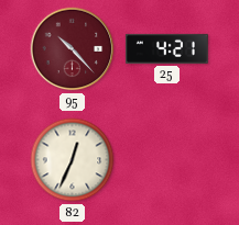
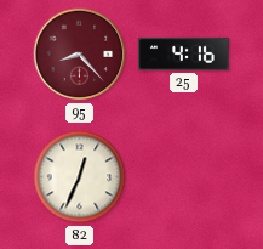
95: 10:23 -> 8:23
25: 4:21 -> 4:16
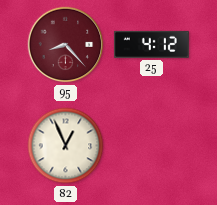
25: 4:16 -> 4:12
82: 12:34 -> 12:56
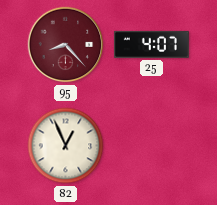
25: 4:12 -> 4:07
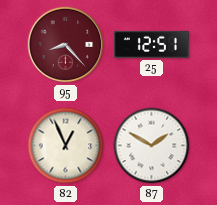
25: 4:07 -> 12:51
87: none -> 1:50
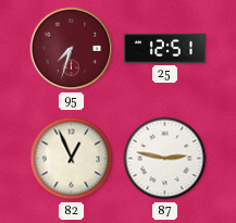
95: 8:23 -> 7:33
87: 1:50 -> 2:47
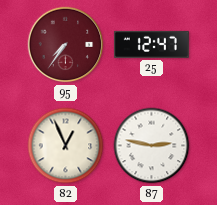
95: 7:33 -> 7:36
25: 12:51 -> 12:47
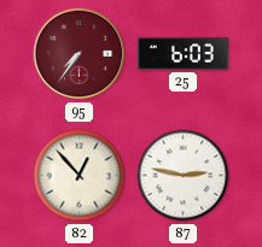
25: 12:47 -> 6:03
82: 12:56 -> 12:53
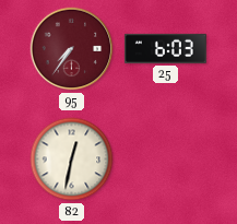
82: 12:53 -> 12:32
87: 2:47 -> none
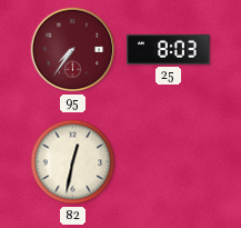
25: 6:03 -> 8:03
